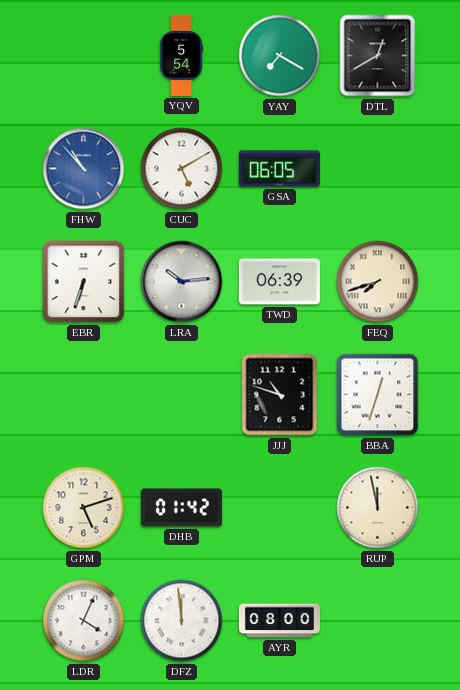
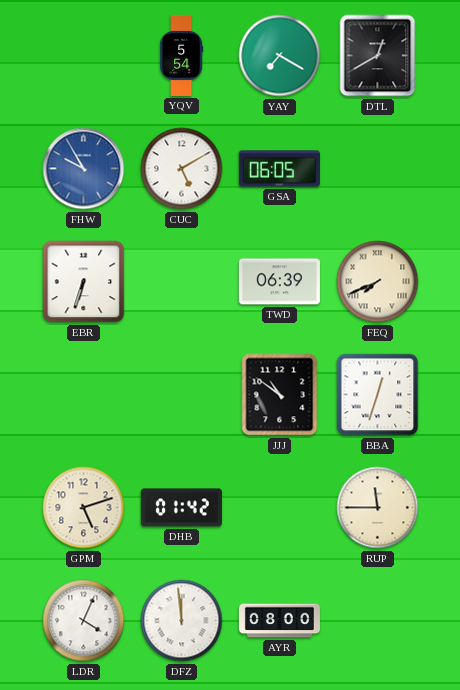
FHW: 10:53 -> 9:55
LRA: 10:14 -> none
FEQ: 7:42 -> 7:41
JJJ: 10:48 -> 10:51
RUP: 11:58 -> 11:45
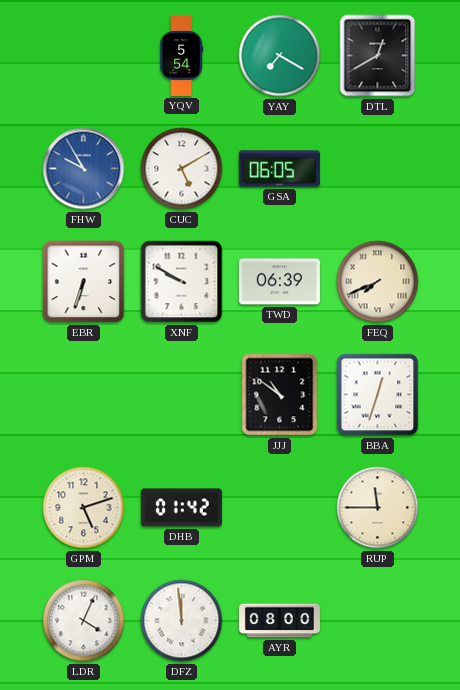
XNF: none -> 9:50
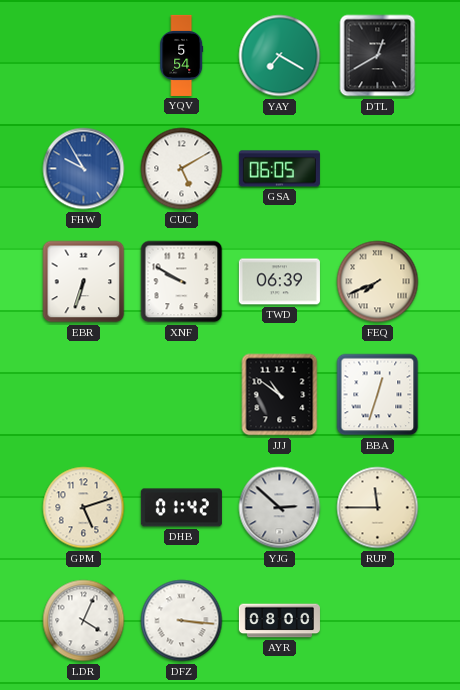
YJG: none -> 2:52
DFZ: 11:59 -> 3:16
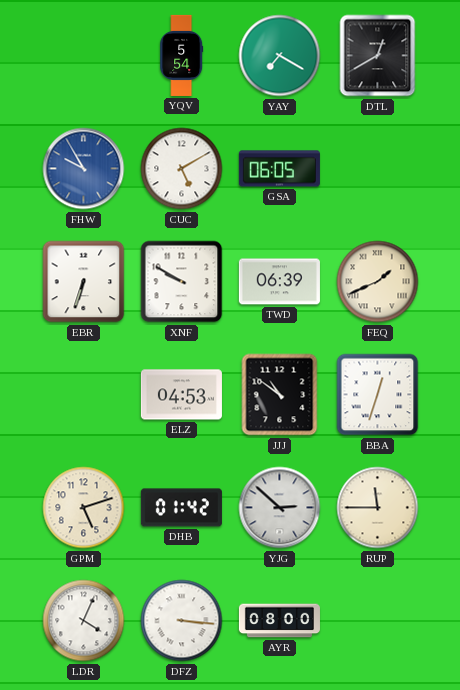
FEQ: 7:41 -> 1:41
ELZ: none -> 04:53
